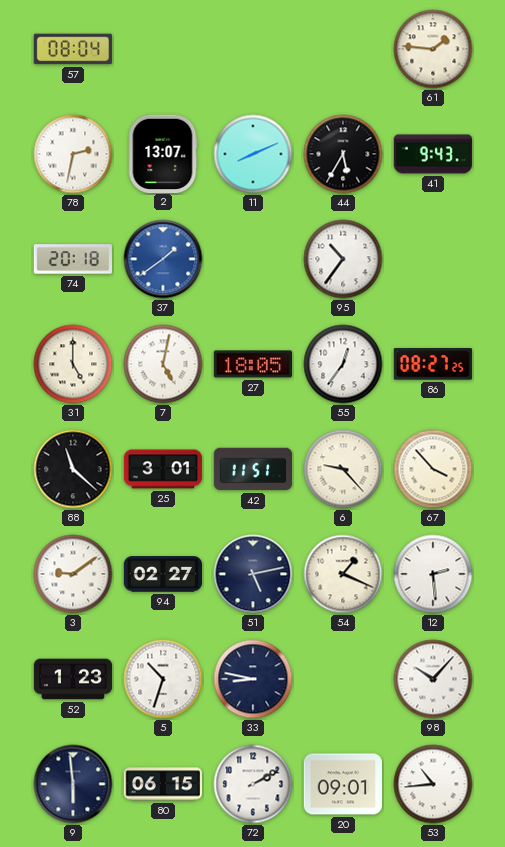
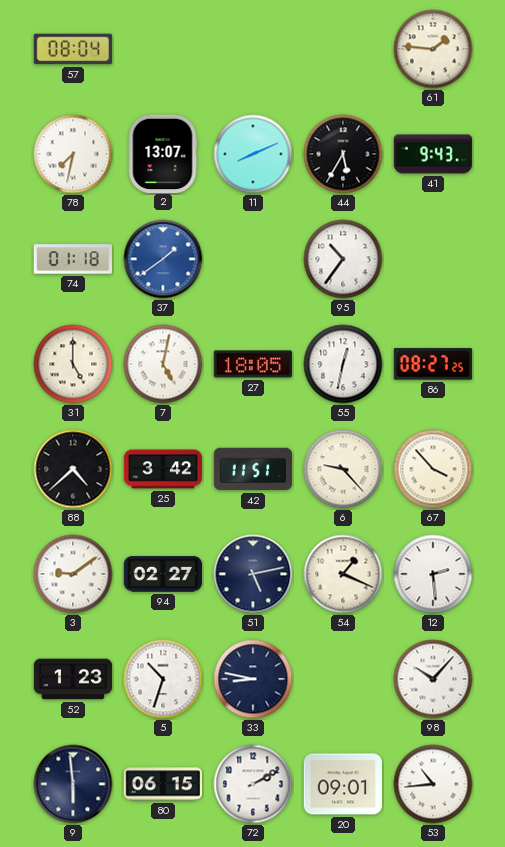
78: 2:32 -> 7:32
74: 20:18 -> 01:18
55: 12:36 -> 12:32
88: 11:22 -> 4:38
25: 3:01 -> 3:42
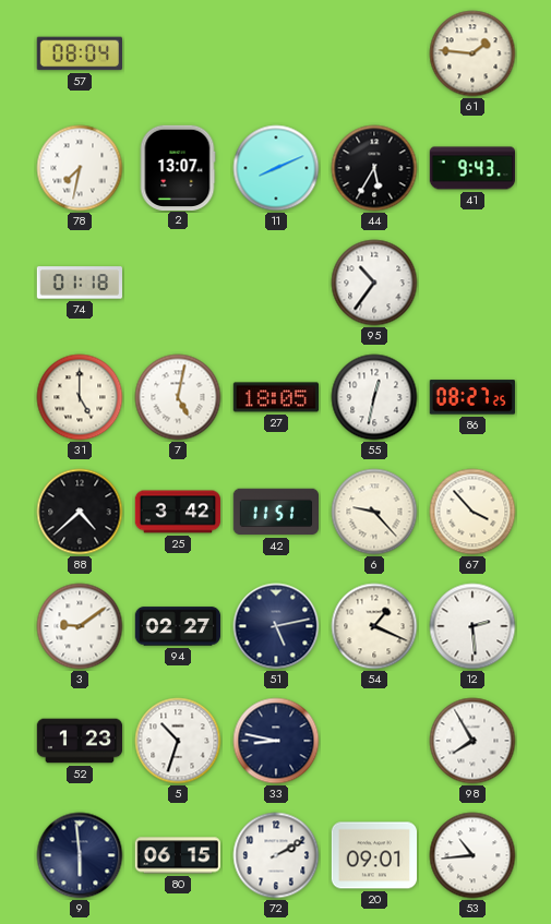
37: 1:39 -> none
98: 10:07 -> 7:55
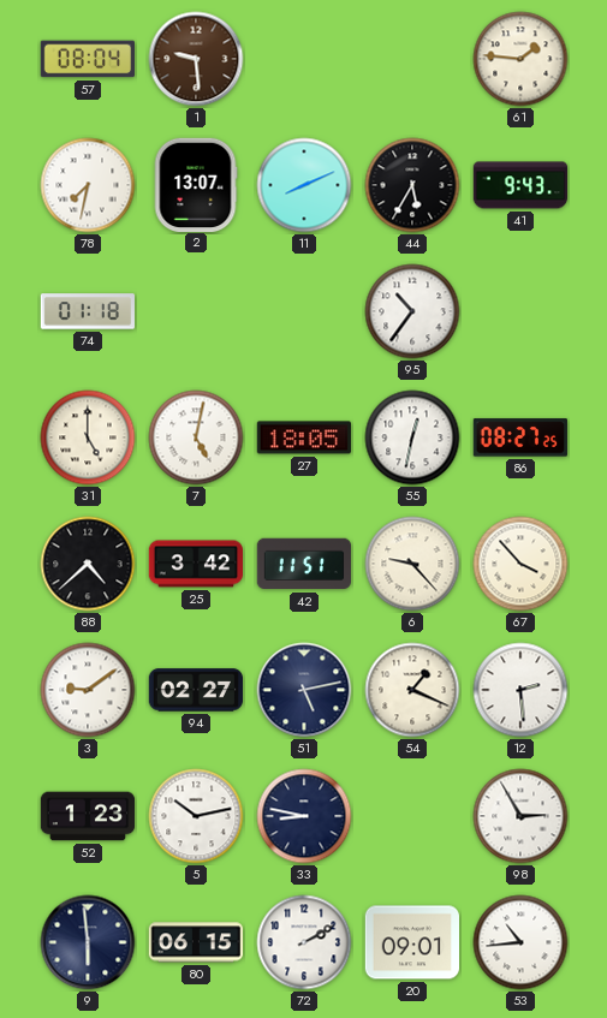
1: none -> 9:29
5: 10:33 -> 10:13
98: 7:55 -> 2:55
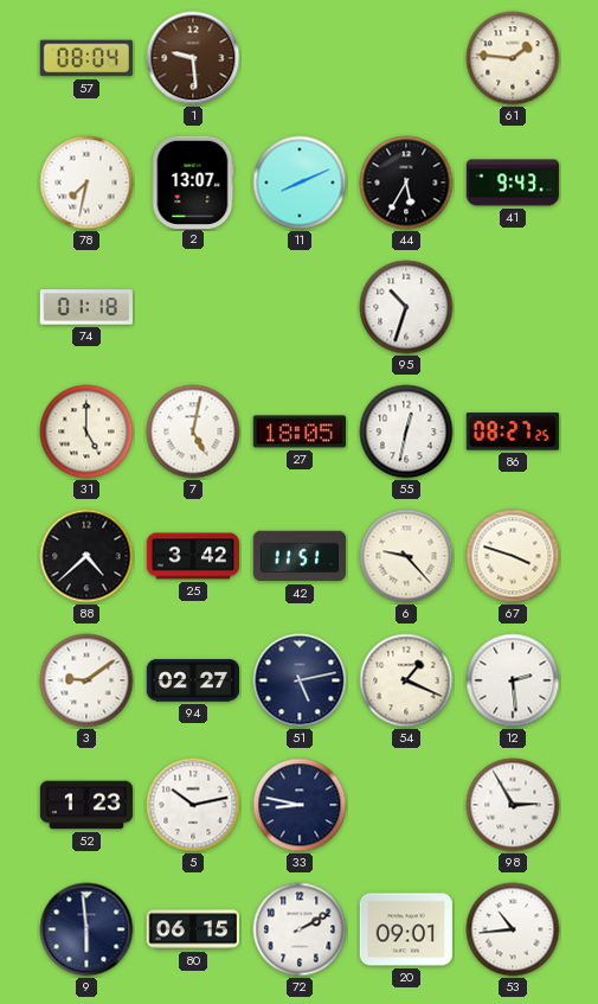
95: 10:36 -> 10:33
67: 3:53 -> 3:48
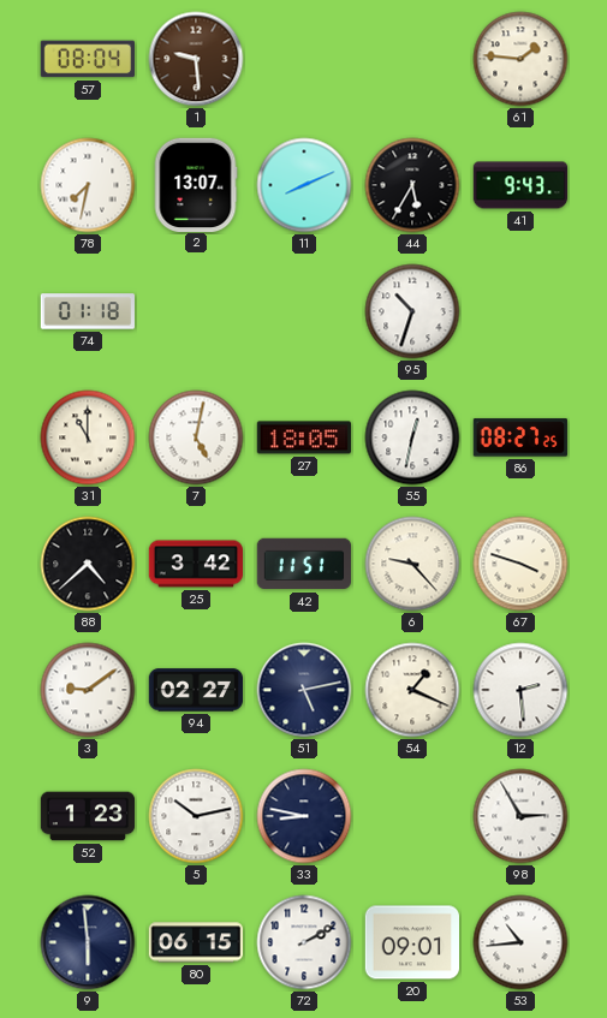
31: 5:00 -> 11:00
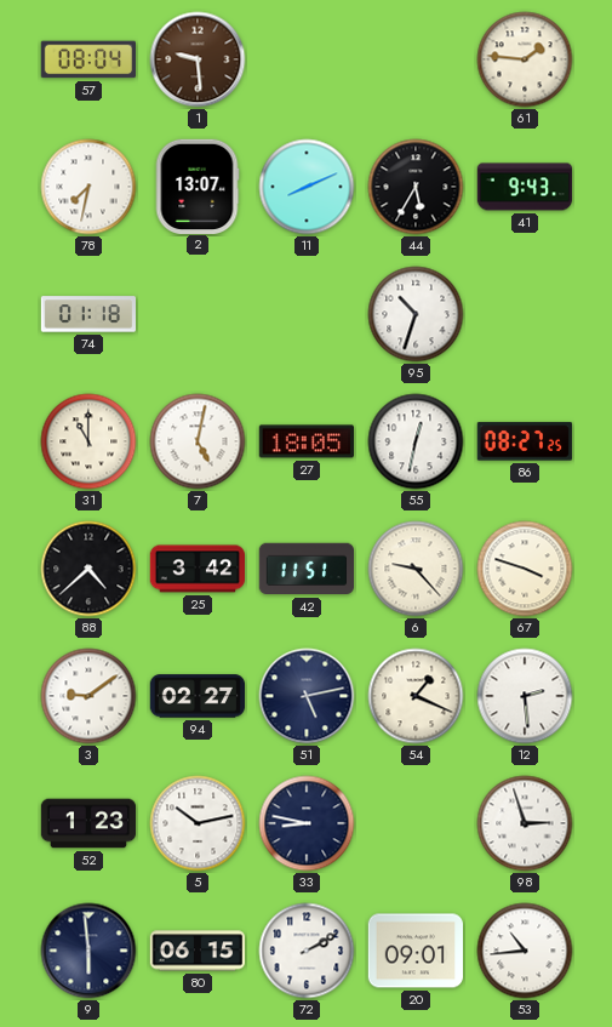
98: 2:55 -> 2:57
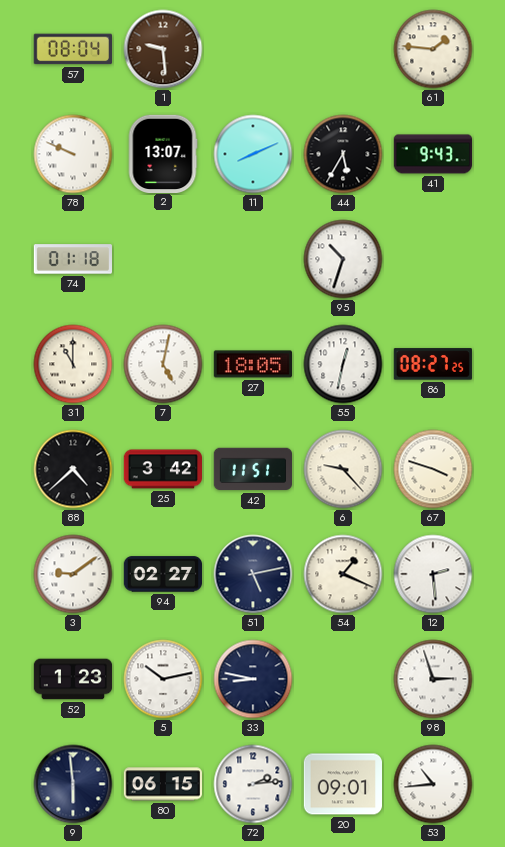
78: 7:32 -> 9:49
72: 2:10 -> 2:14
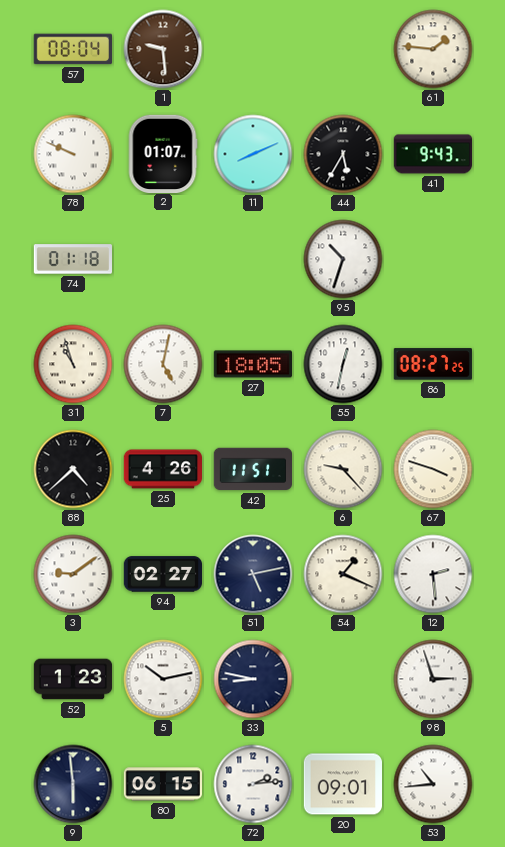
2: 13:07 -> 01:07
31: 11:00 -> 10:57
25: 3:42 -> 4:26
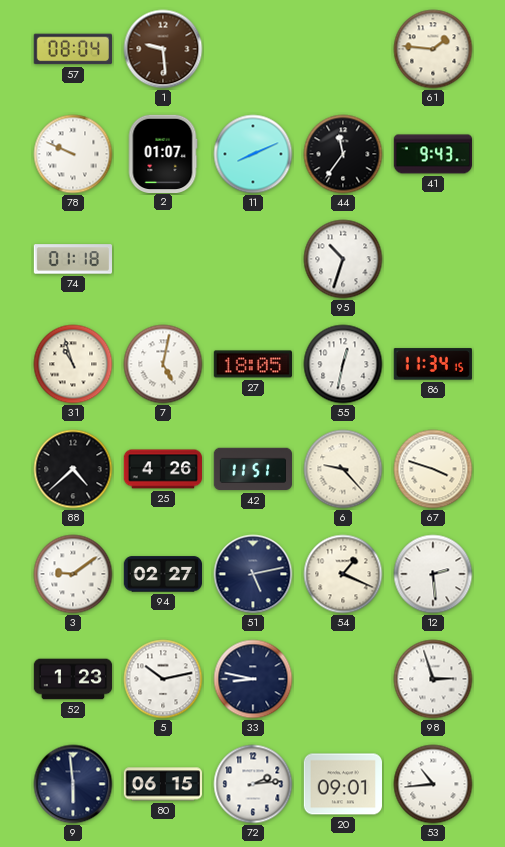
44: 5:35 -> 11:36
86: 08:27 -> 11:34
